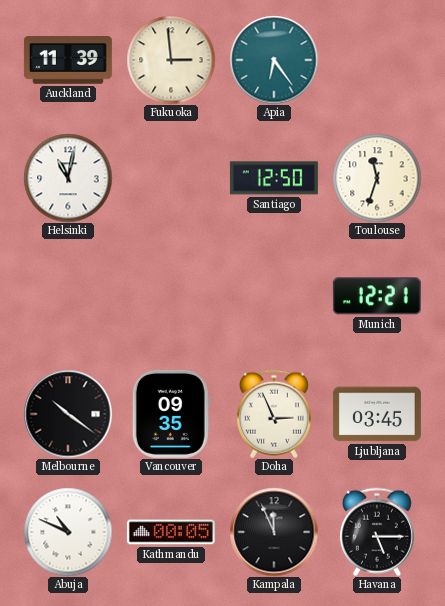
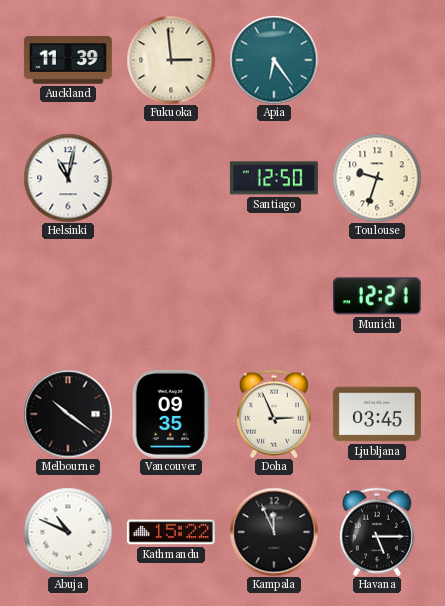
Toulouse: 11:33 -> 9:33
Kathmandu: 00:05 -> 15:22
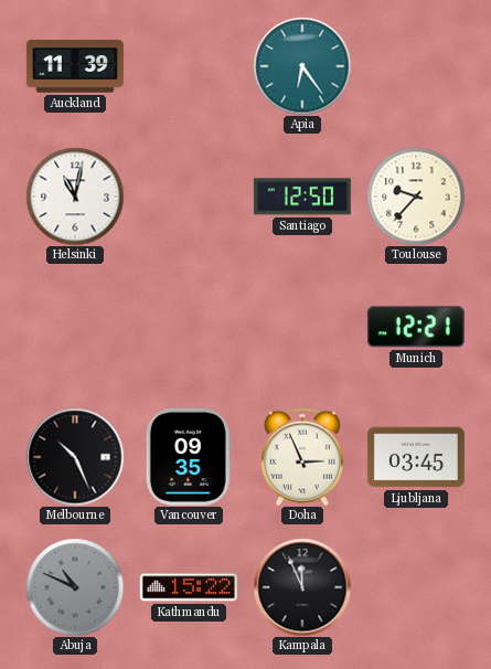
Fukuoka: 2:59 -> none
Toulouse: 9:33 -> 9:37
Melbourne: 10:21 -> 10:26
Abuja dial: white -> grey
Havana: 5:15 -> none
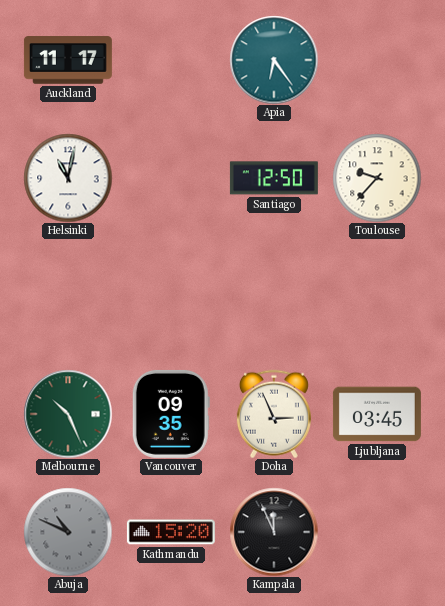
Auckland: 11:39 -> 11:17
Munich: 12:21 -> none
Melbourne dial: black -> green
Kathmandu: 15:22 -> 15:20
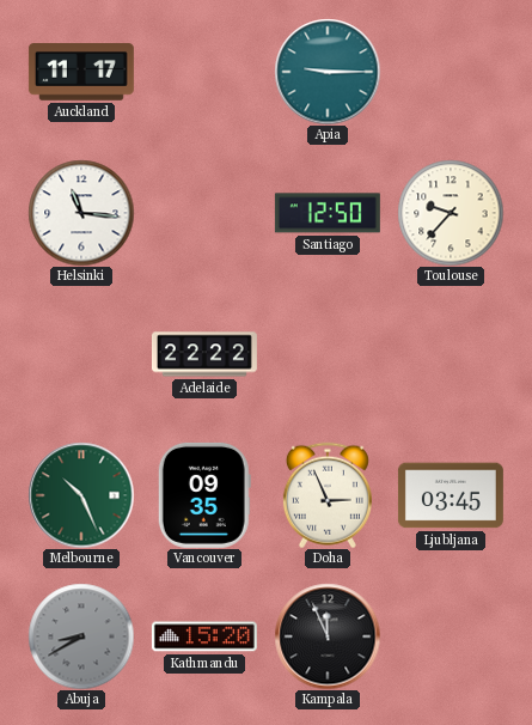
Apia: 6:24 -> 9:15
Helsinki: 11:02 -> 11:16
Adelaide: none -> 22:22
Abuja: 10:49 -> 8:40
